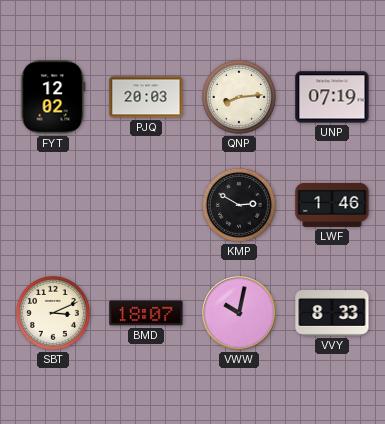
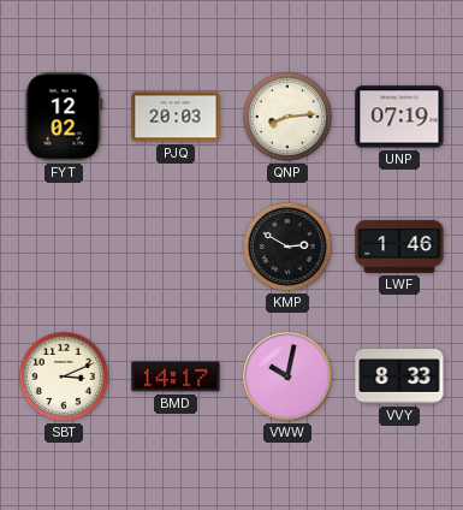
BMD: 18:07 -> 14:17
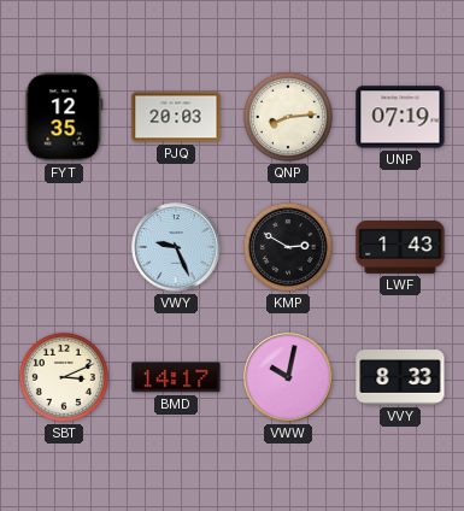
FYT: 12:02 -> 12:35
VWY: none -> 9:26
LWF: 1:46 -> 1:43
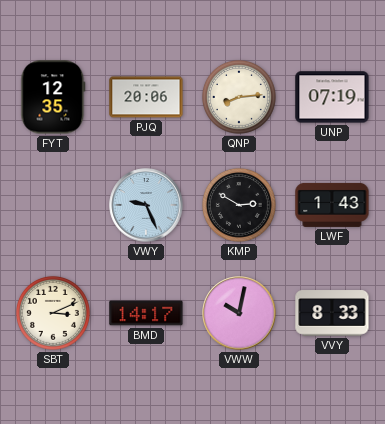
PJQ: 20:03 -> 20:06
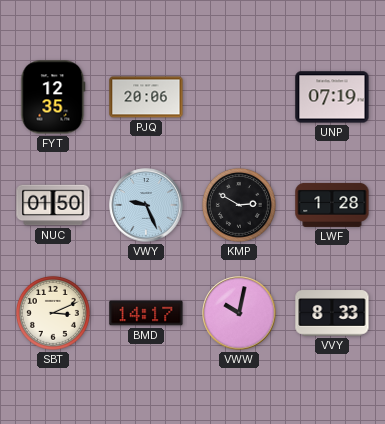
QNP: 8:14 -> none
NUC: none -> 01:50
LWF: 1:43 -> 1:28
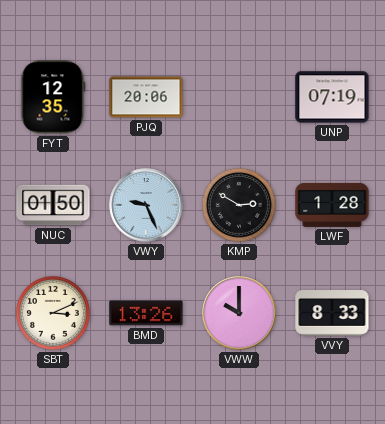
BMD: 14:17 -> 13:26
VWW: 10:02 -> 10:00
